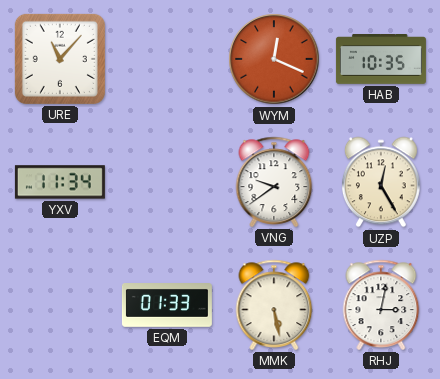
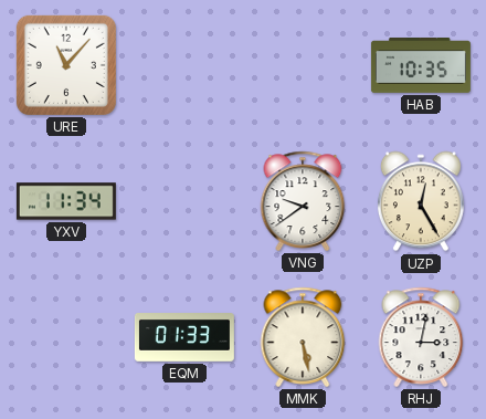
WYM: 12:19 -> none
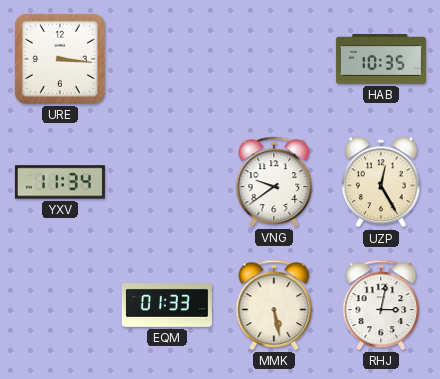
URE: 11:07 -> 3:16
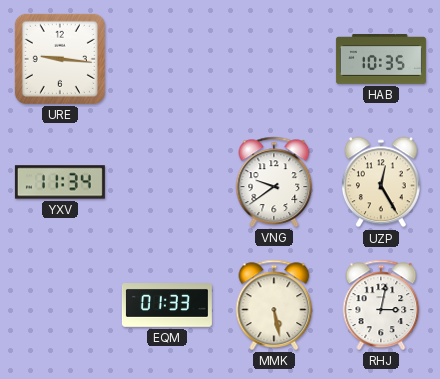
URE: 3:16 -> 9:16
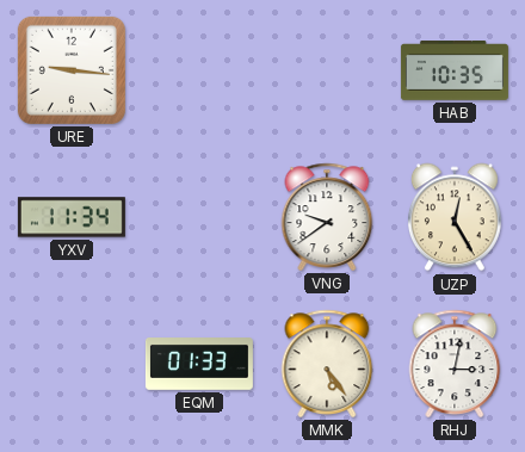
MMK: 5:28 -> 5:24
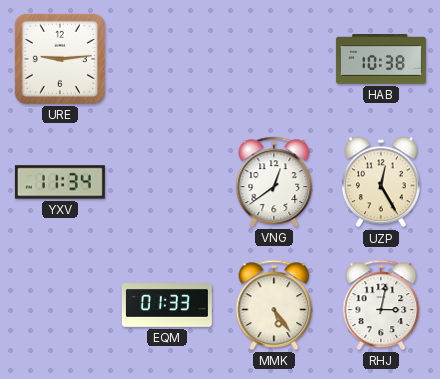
URE: 9:16 -> 9:14
HAB: 10:35 -> 10:38
VNG: 9:39 -> 12:39
